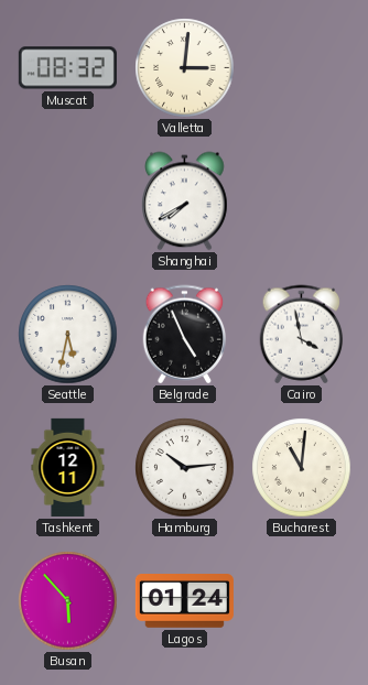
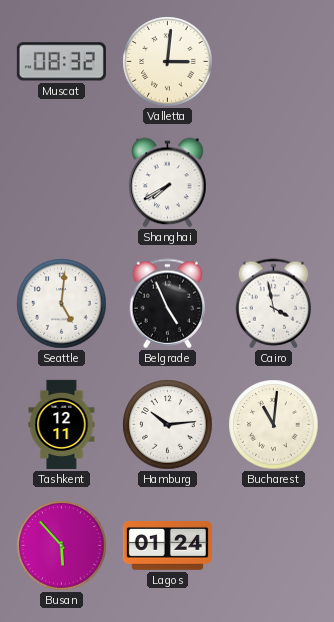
Seattle: 5:32 -> 5:01
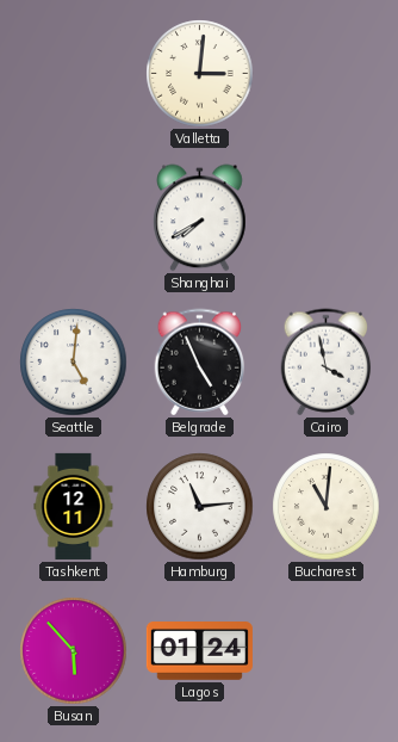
Muscat: 08:32 -> none
Hamburg: 10:14 -> 11:14
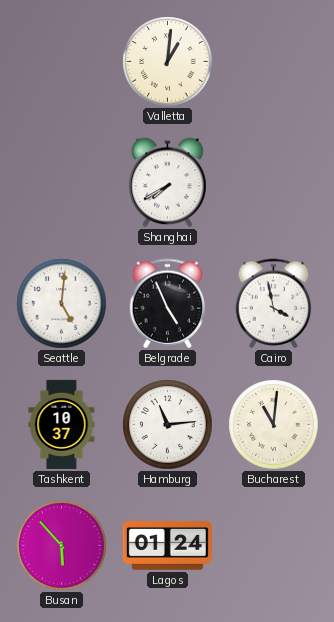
Valletta: 3:01 -> 1:01
Tashkent: 12:11 -> 10:37
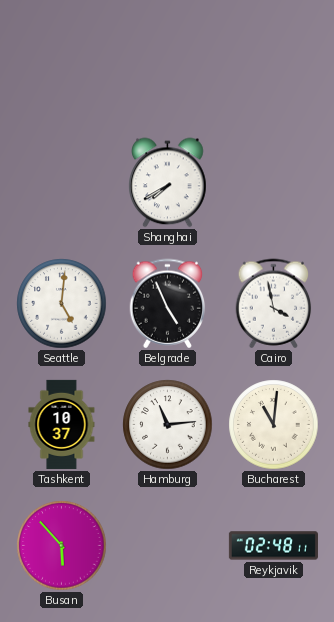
Valletta: 1:01 -> none
Lagos: 01:24 -> none
Reykjavik: none -> 02:48
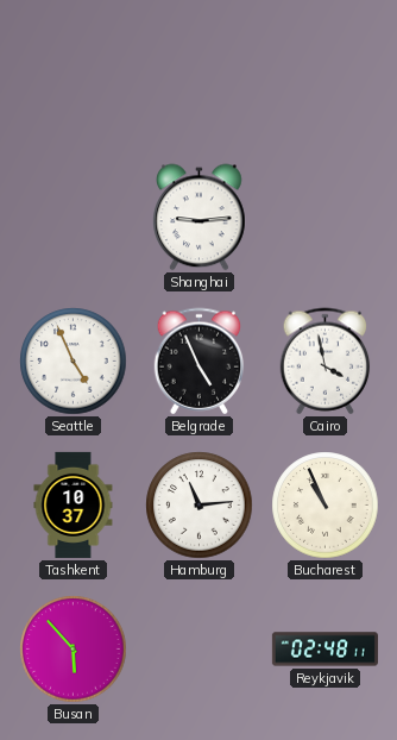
Shanghai: 7:40 -> 9:14
Seattle: 5:01 -> 4:56
Bucharest: 11:01 -> 10:56
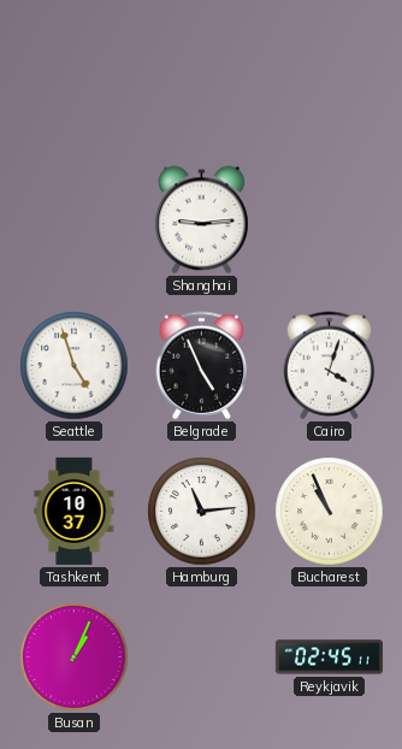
Seattle: 4:56 -> 4:57
Cairo: 3:58 -> 4:03
Busan: 5:53 -> 1:04
Reykjavik: 02:48 -> 02:45
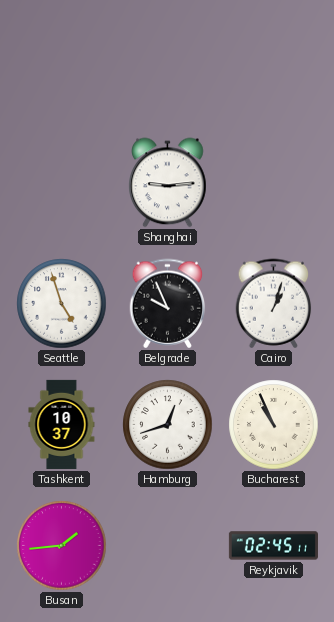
Belgrade: 4:56 -> 9:56
Cairo: 4:03 -> 1:03
Hamburg: 11:14 -> 12:42
Busan: 1:04 -> 1:44
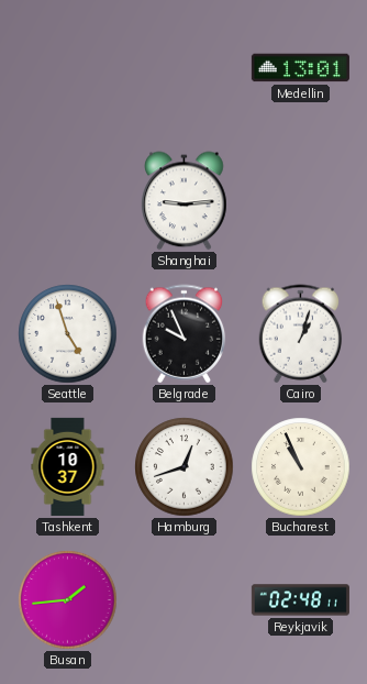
Medellin: none -> 13:01
Reykjavik: 02:45 -> 02:48
